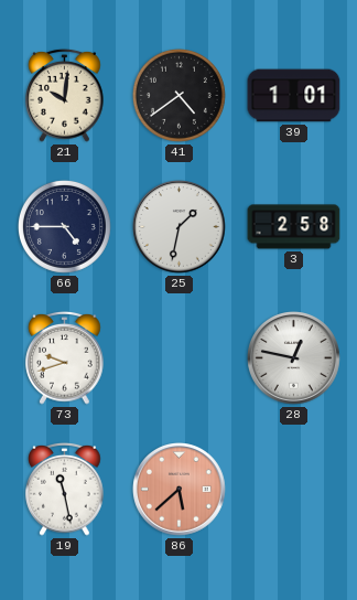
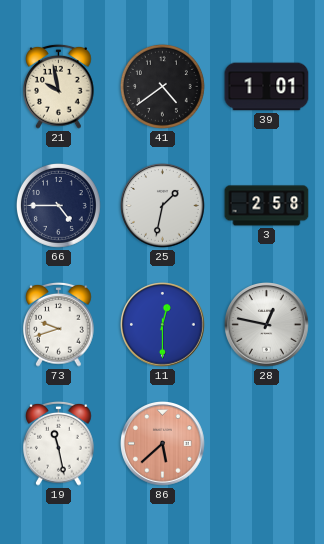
21: 10:01 -> 9:58
11: none -> 12:30
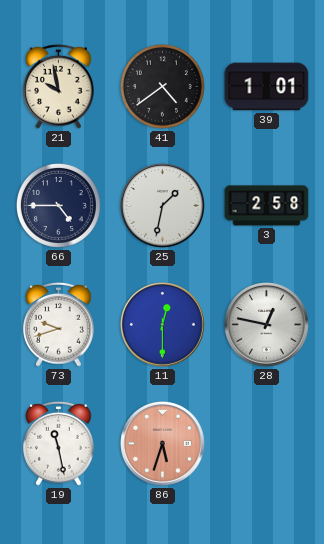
86: 5:38 -> 5:33
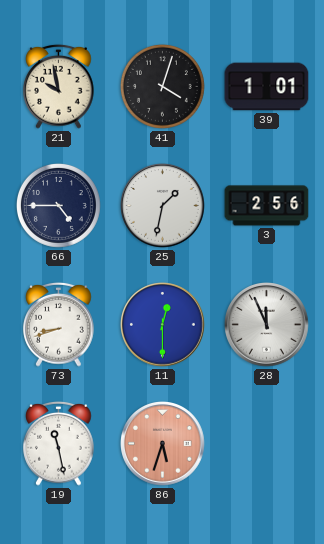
41: 4:39 -> 4:03
3: 2:58 -> 2:56
73: 9:42 -> 8:42
28: 12:47 -> 11:56
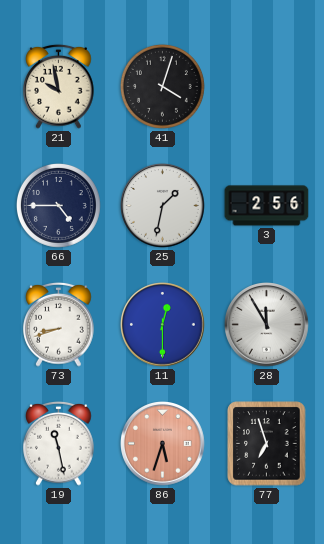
39: 1:01 -> none
28: 11:56 -> 11:55
77: none -> 6:57
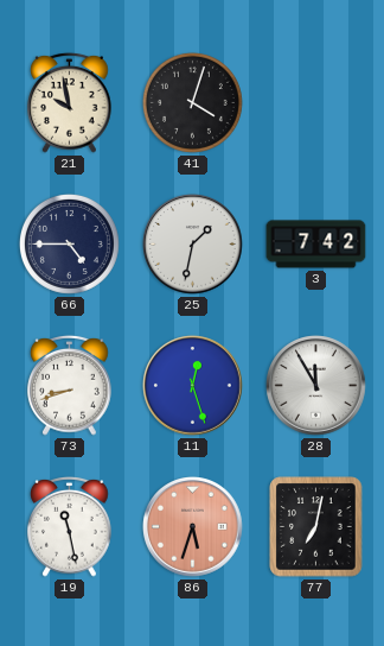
3: 2:56 -> 7:42
11: 12:30 -> 12:27
77: 6:57 -> 7:02
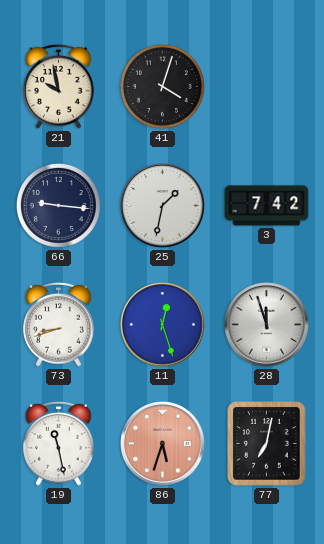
66: 4:45 -> 9:16
28: 11:55 -> 11:57
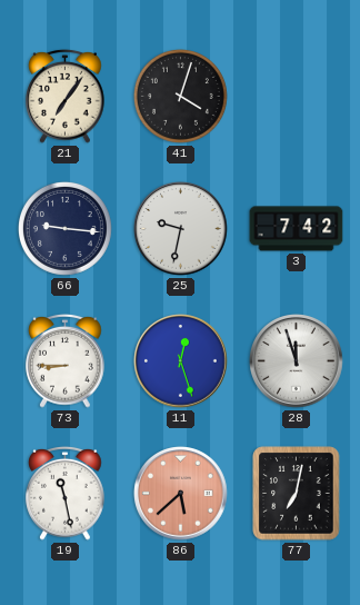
21: 9:58 -> 7:06
25: 1:32 -> 9:32
73: 8:42 -> 8:45
86: 5:33 -> 5:38
